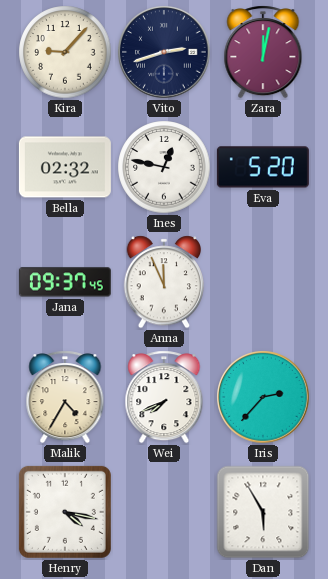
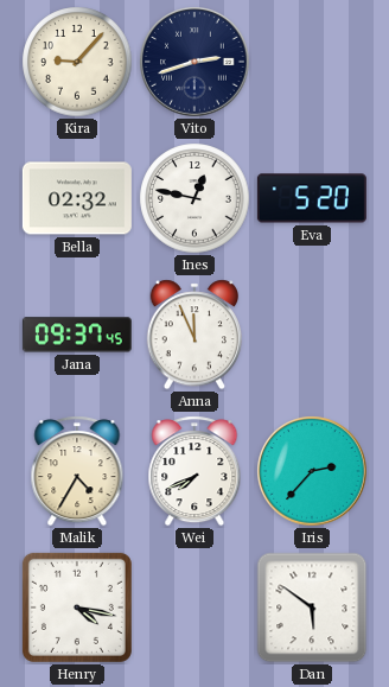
Zara: 12:02 -> none
Dan: 5:55 -> 5:51
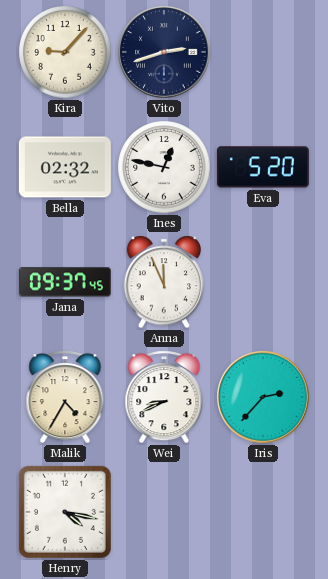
Wei: 7:41 -> 8:41
Dan: 5:51 -> none
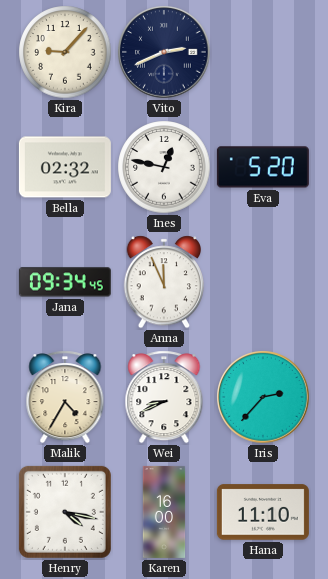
Vito: 2:42 -> 2:41
Jana: 09:37 -> 09:34
Karen: none -> 16:00
Hana: none -> 11:10
